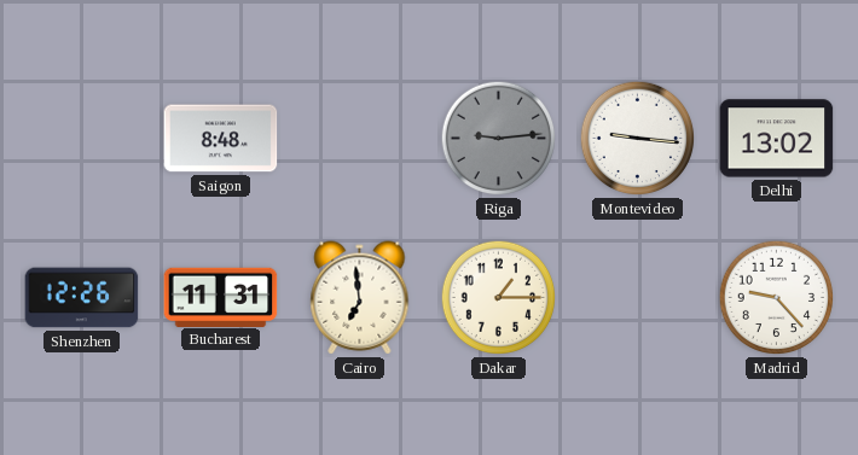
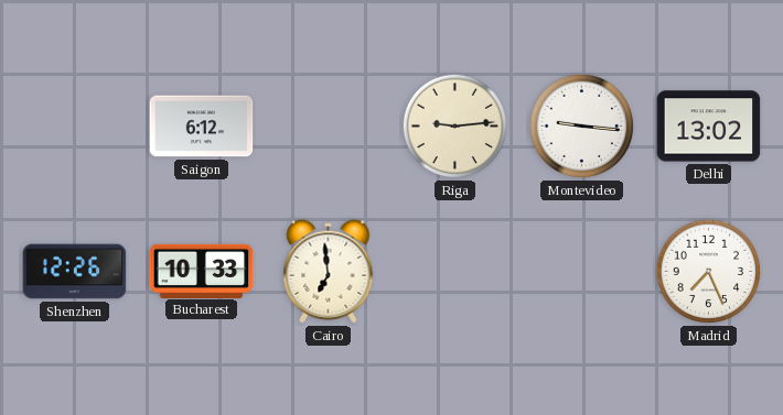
Saigon: 8:48 -> 6:12
Riga dial: grey -> cream
Bucharest: 11:31 -> 10:33
Dakar: 1:15 -> none
Madrid: 9:23 -> 7:26
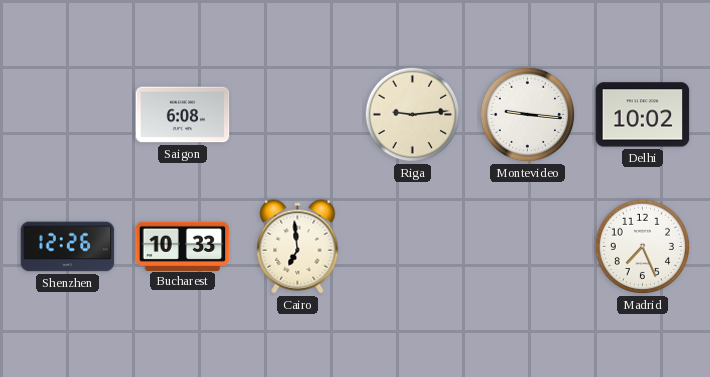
Saigon: 6:12 -> 6:08
Delhi: 13:02 -> 10:02
